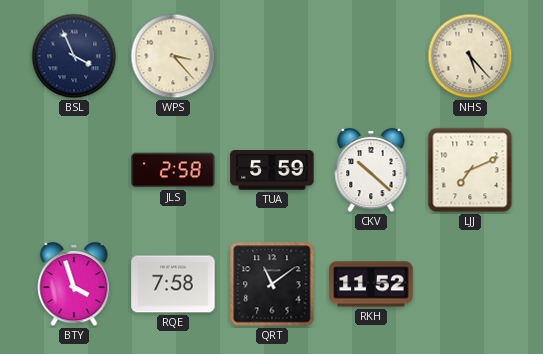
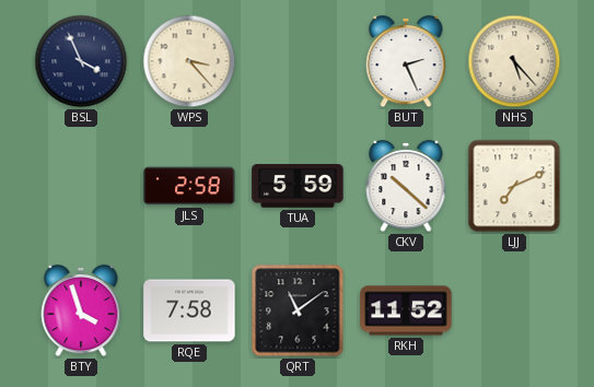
BUT: none -> 2:26
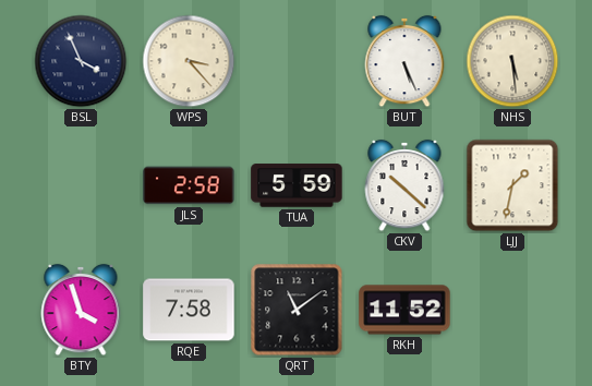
BUT: 2:26 -> 5:26
NHS: 5:23 -> 5:29
LJJ: 7:11 -> 1:32
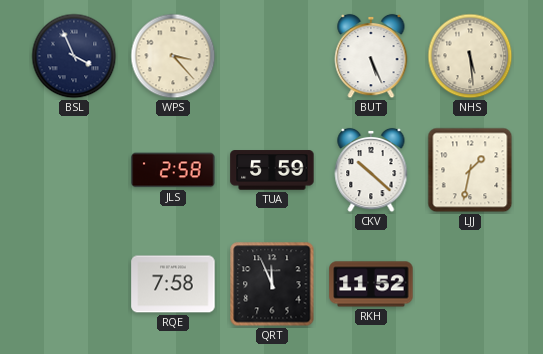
BTY: 3:57 -> none
QRT: 11:09 -> 11:56
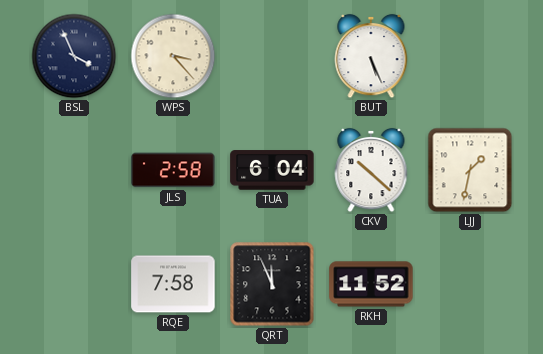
NHS: 5:29 -> none
TUA: 5:59 -> 6:04
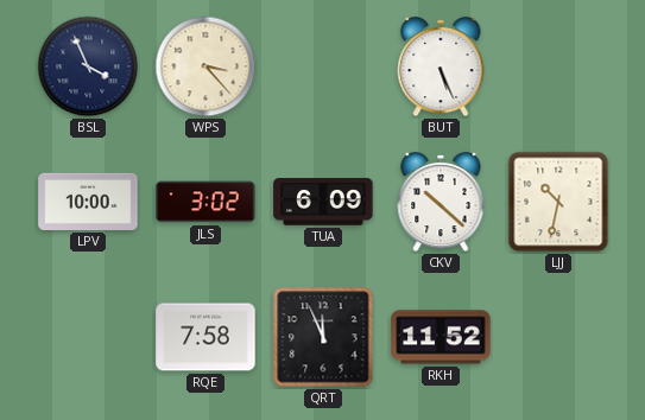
LPV: none -> 10:00
JLS: 2:58 -> 3:02
TUA: 6:04 -> 6:09
LJJ: 1:32 -> 10:32
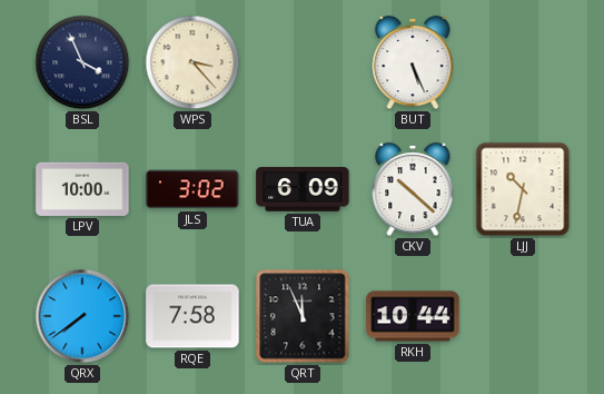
QRX: none -> 7:39
RKH: 11:52 -> 10:44
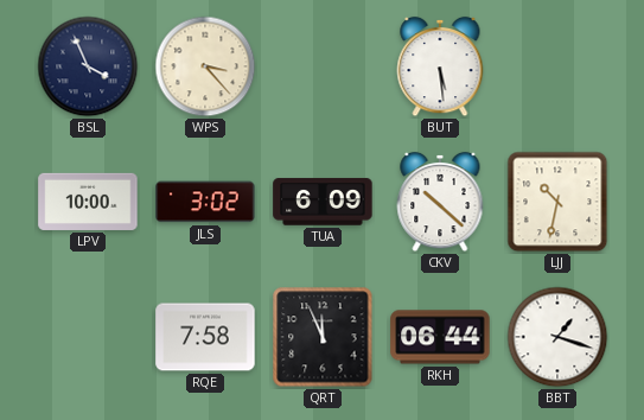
BUT: 5:26 -> 5:29
QRX: 7:39 -> none
RKH: 10:44 -> 06:44
BBT: none -> 1:18
